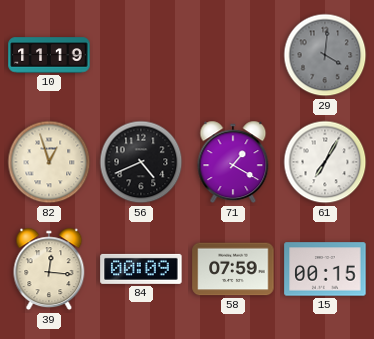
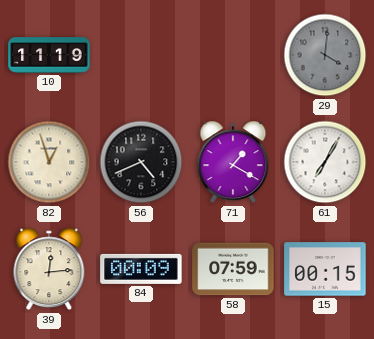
39: 12:16 -> 12:14
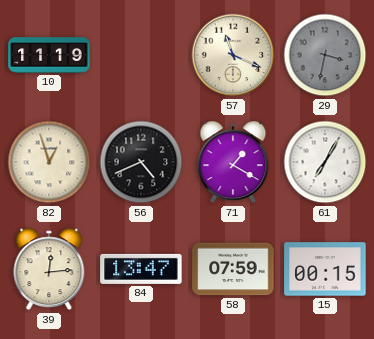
57: none -> 11:19
29: 4:01 -> 3:32
84: 00:09 -> 13:47
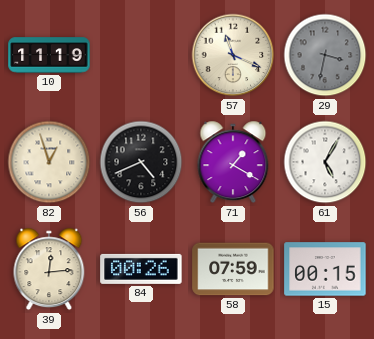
61: 7:05 -> 5:05
84: 13:47 -> 00:26
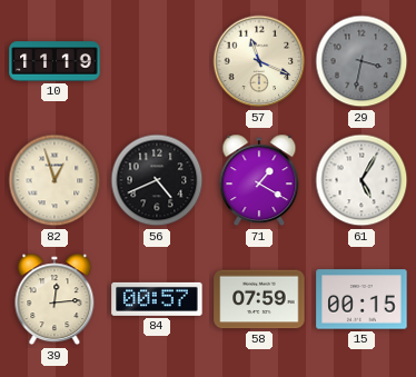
84: 00:26 -> 00:57
